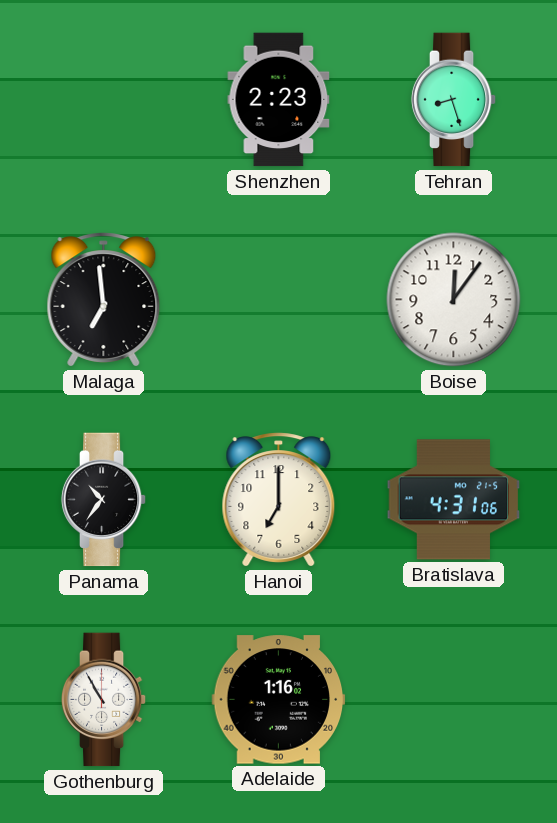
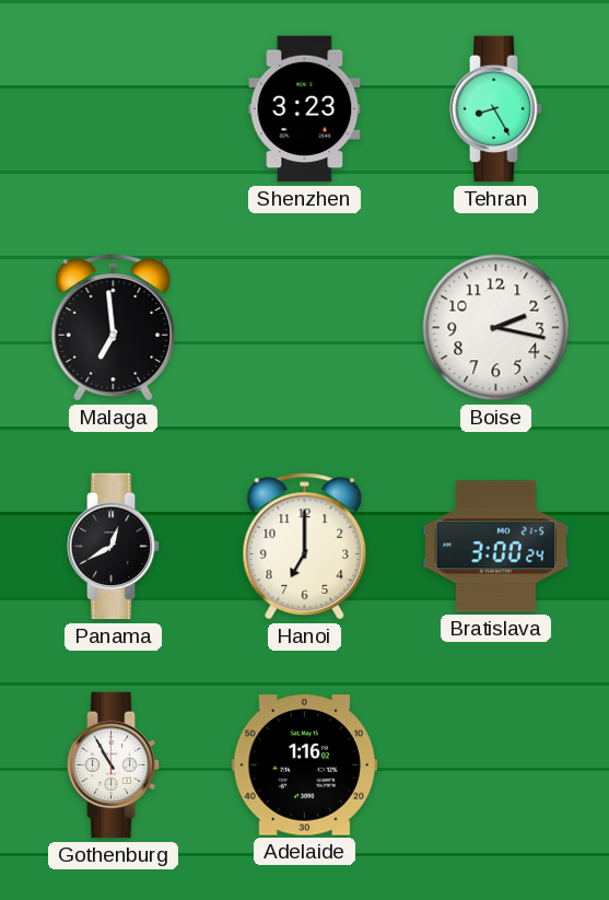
Shenzhen: 2:23 -> 3:23
Tehran: 8:27 -> 8:25
Boise: 12:06 -> 2:17
Panama: 10:36 -> 12:40
Bratislava: 4:31 -> 3:00
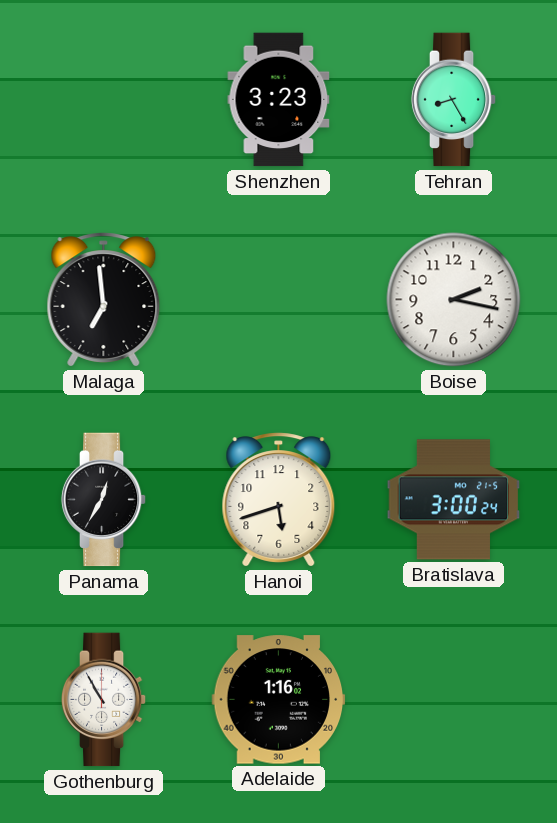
Panama: 12:40 -> 12:35
Hanoi: 7:00 -> 5:42
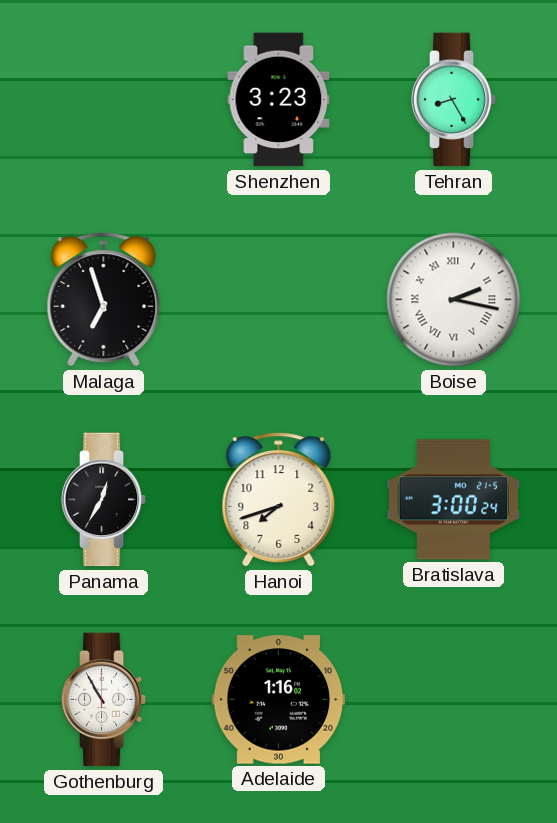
Malaga: 6:59 -> 6:57
Boise numerals: Arabic -> Roman
Hanoi: 5:42 -> 7:42
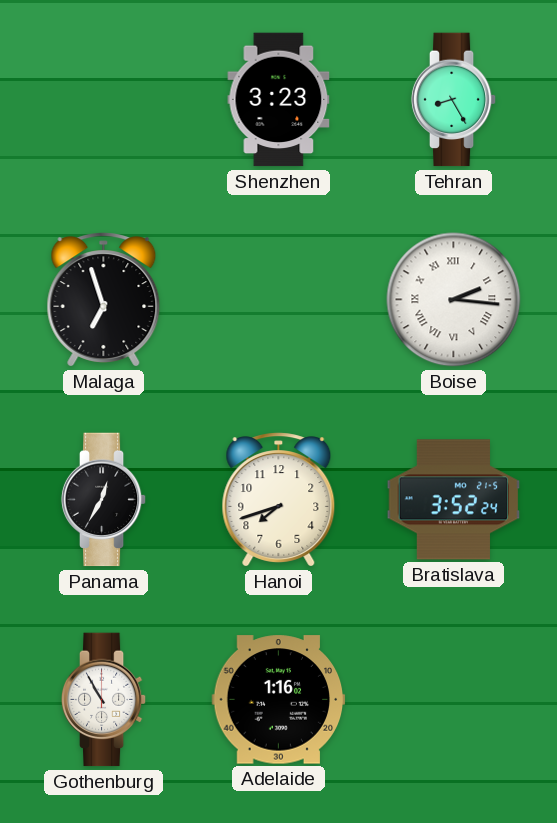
Boise: 2:17 -> 2:16
Bratislava: 3:00 -> 3:52
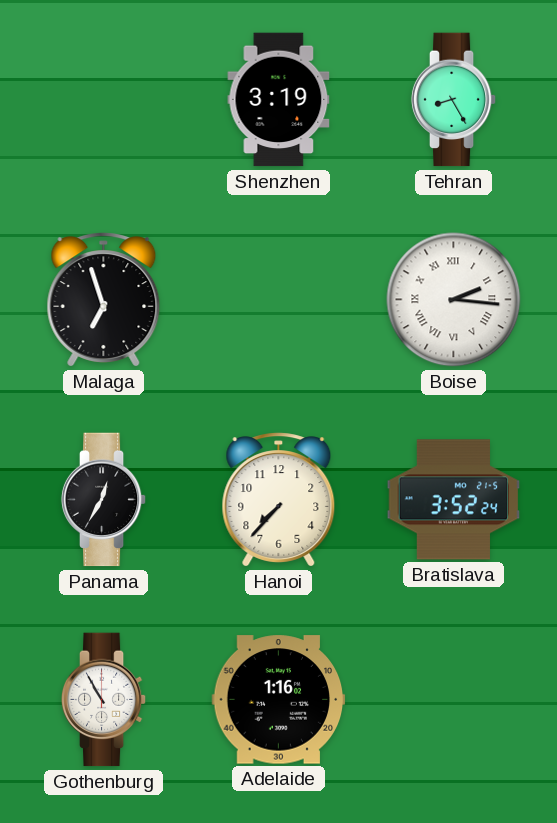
Shenzhen: 3:23 -> 3:19
Hanoi: 7:42 -> 7:37
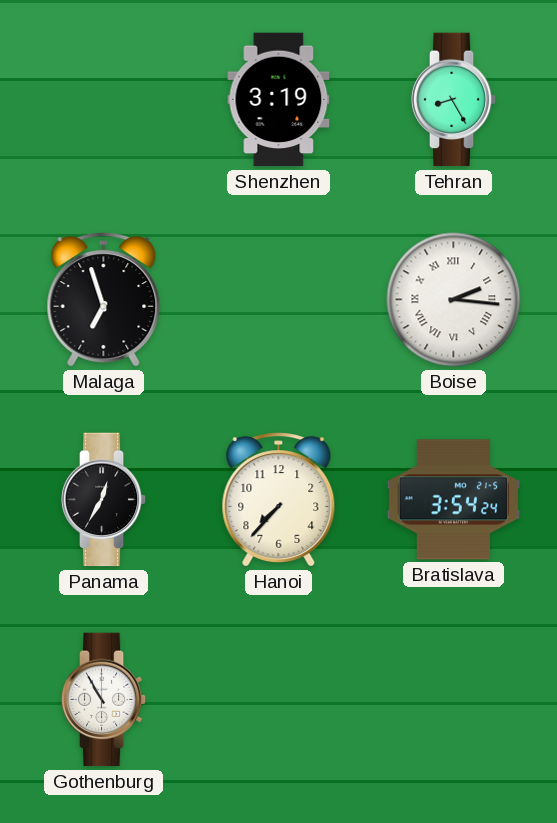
Bratislava: 3:52 -> 3:54
Adelaide: 1:16 -> none
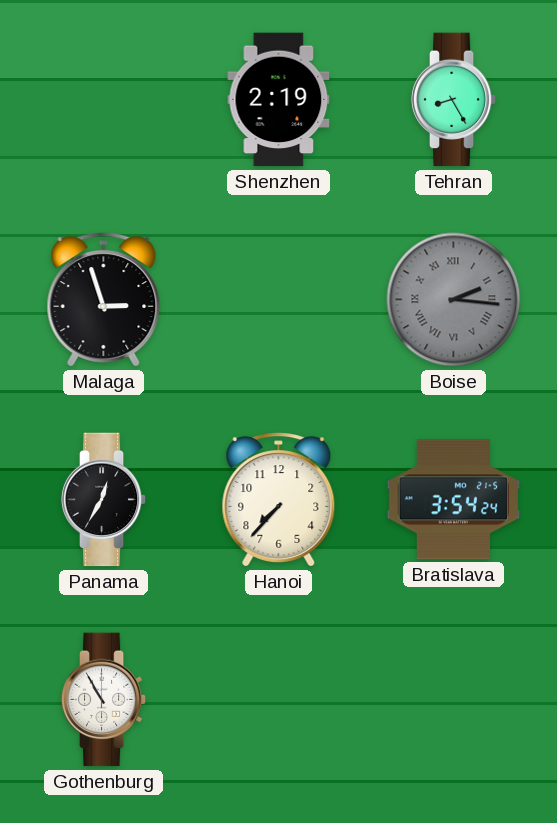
Shenzhen: 3:19 -> 2:19
Malaga: 6:57 -> 2:57
Boise dial: white -> grey
